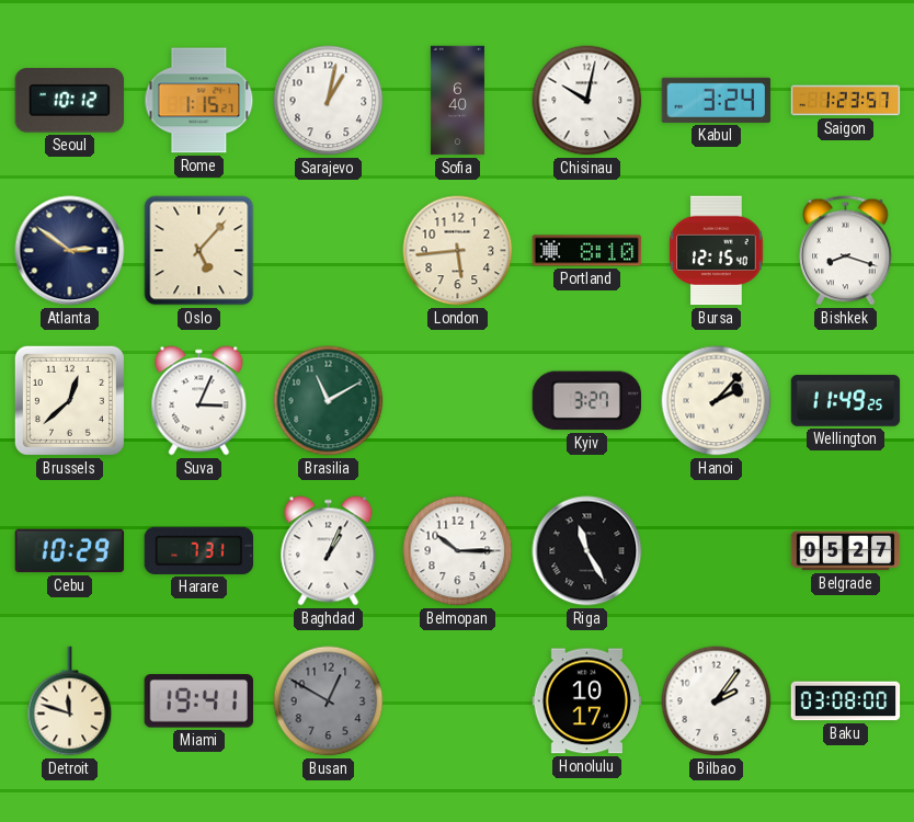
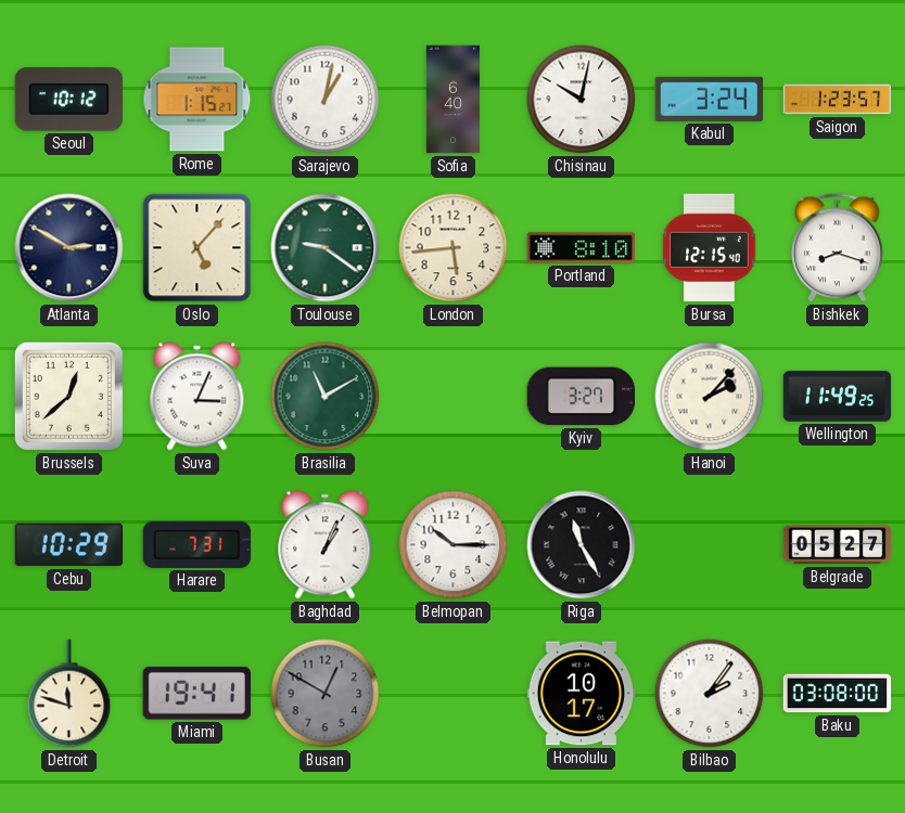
Atlanta: 2:51 -> 2:50
Toulouse: none -> 9:21
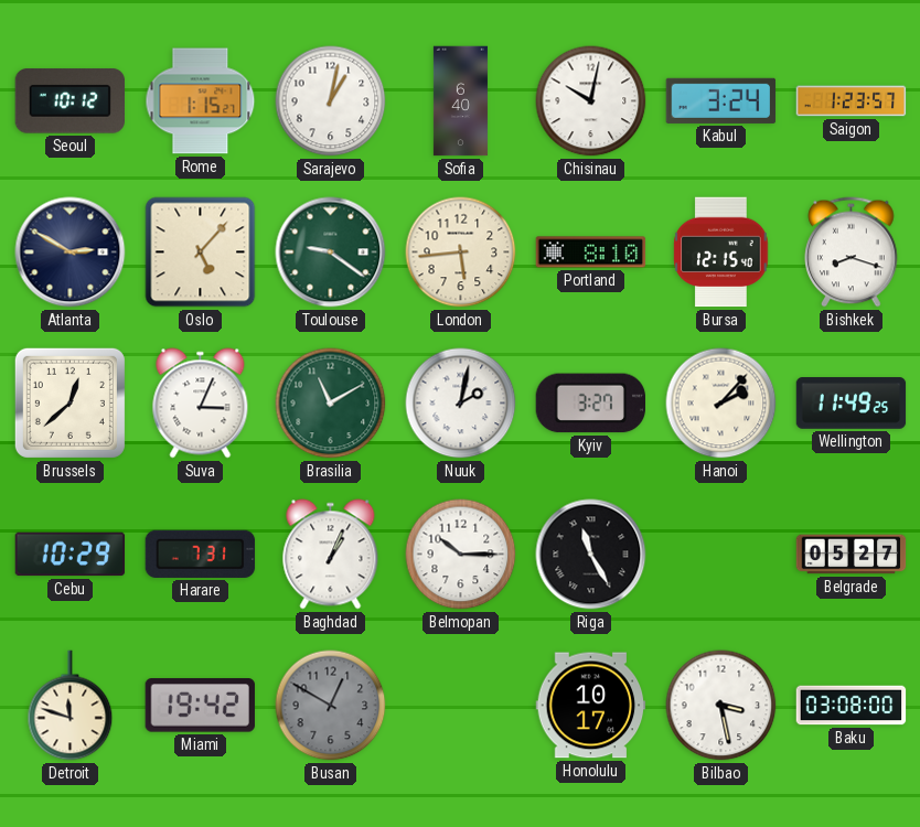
Nuuk: none -> 2:02
Miami: 19:41 -> 19:42
Bilbao: 2:06 -> 3:28
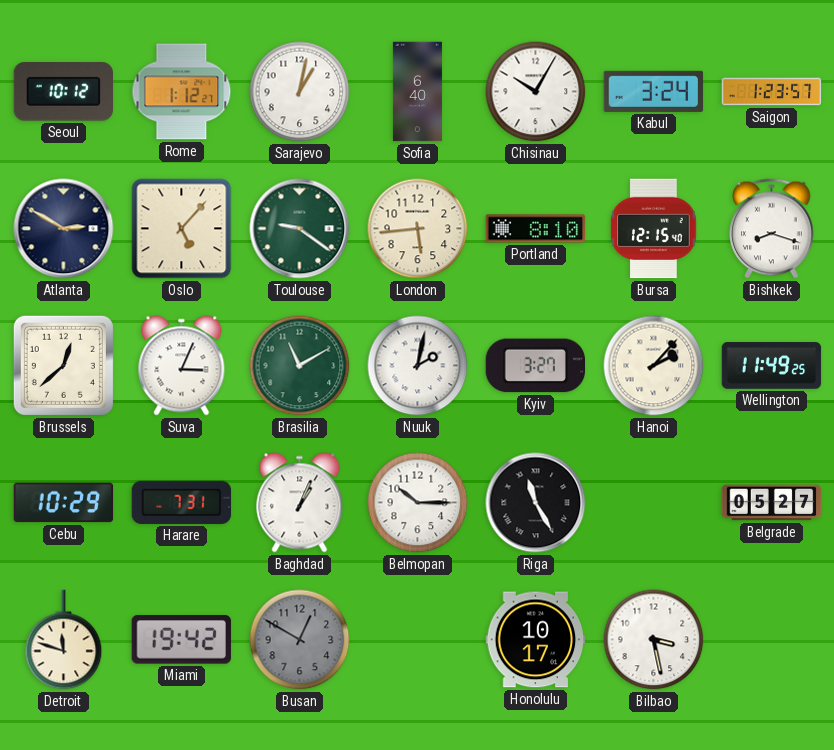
Rome: 1:15 -> 1:12
Chisinau: 10:02 -> 10:05
Baku: 03:08 -> none
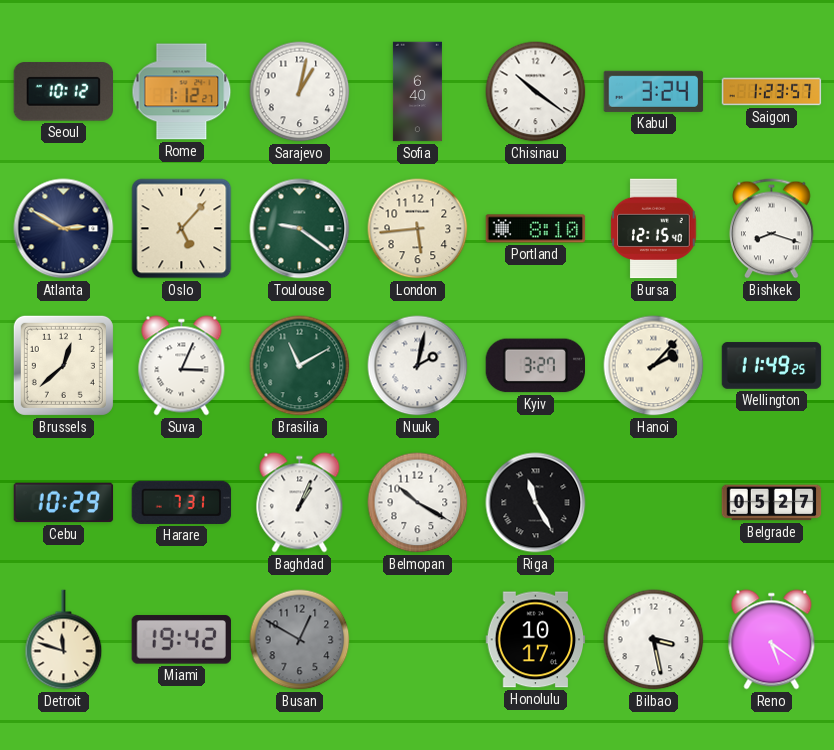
Chisinau: 10:05 -> 10:21
Belmopan: 10:15 -> 10:20
Reno: none -> 5:21
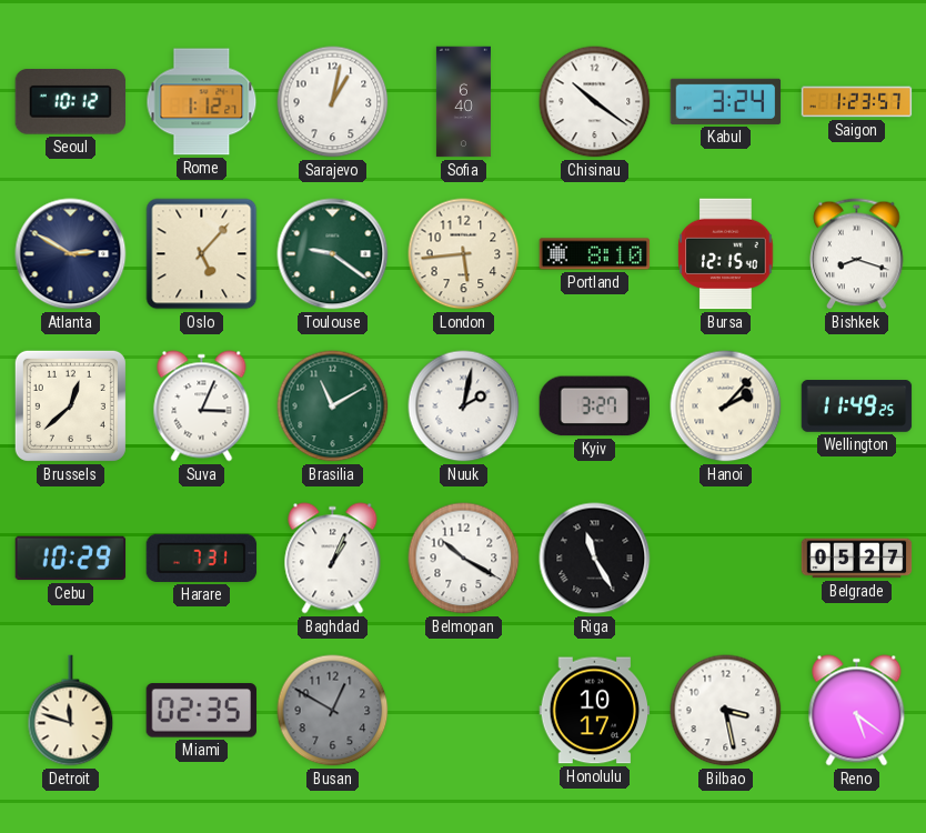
Miami: 19:42 -> 02:35
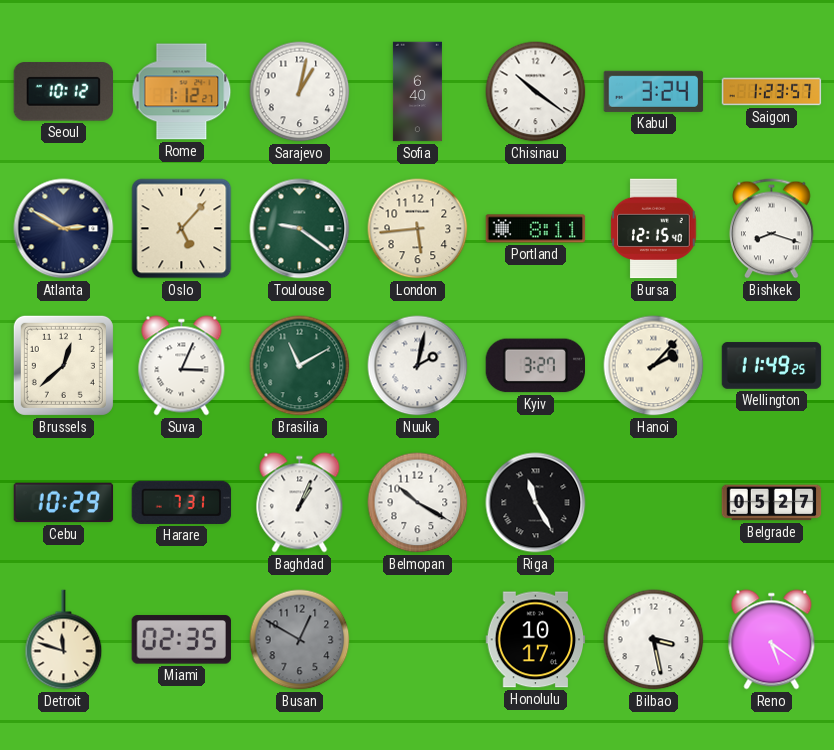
Portland: 8:10 -> 8:11
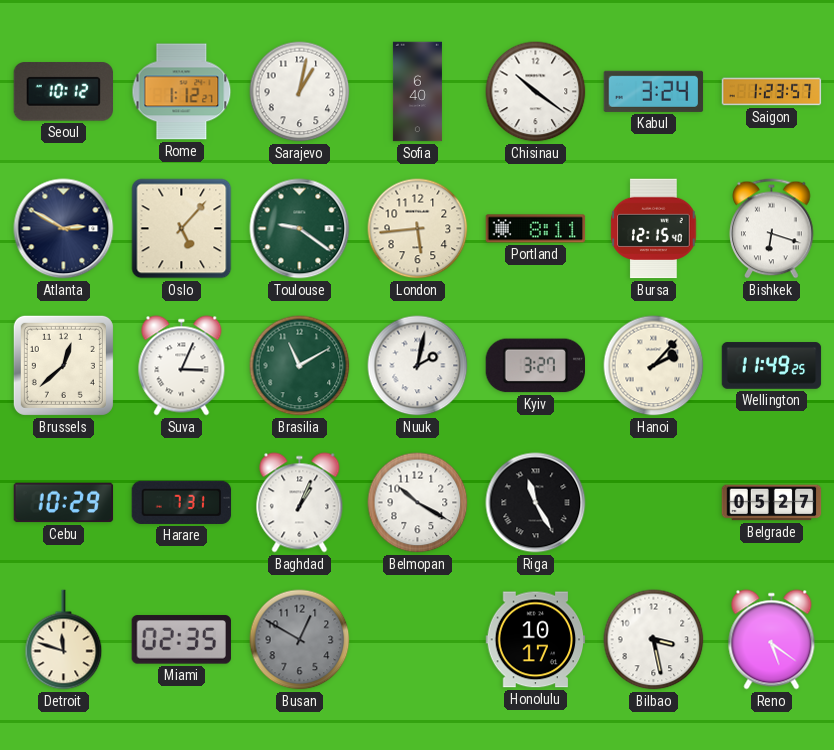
Bishkek: 8:18 -> 6:18
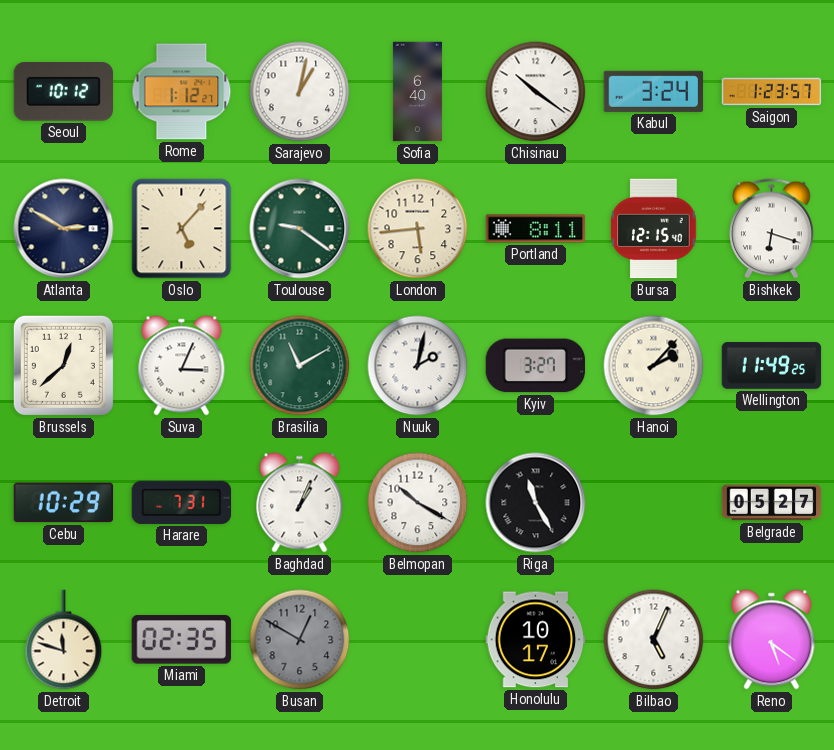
Bilbao: 3:28 -> 5:04
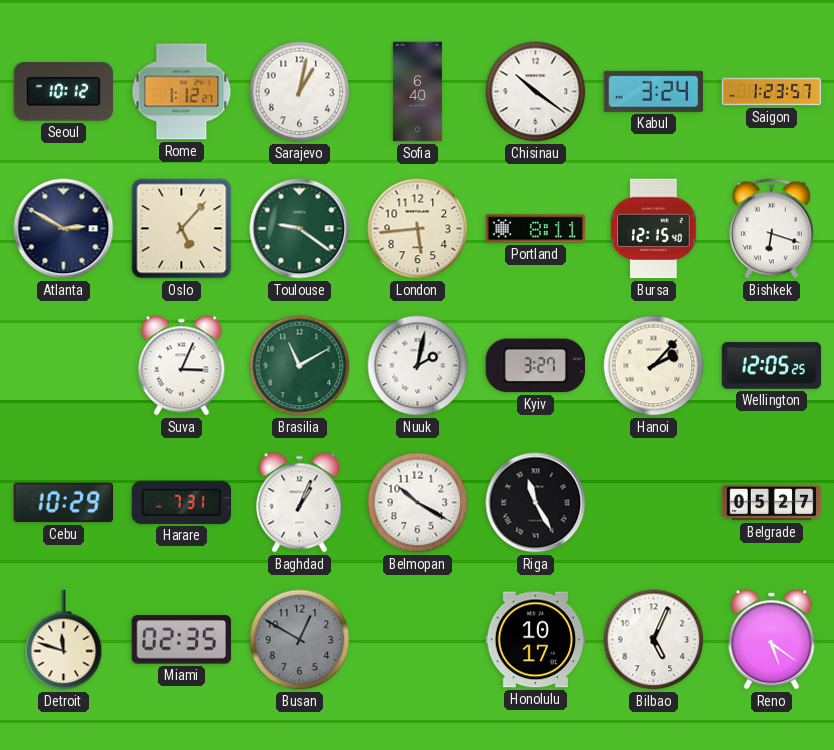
Brussels: 12:38 -> none
Wellington: 11:49 -> 12:05
